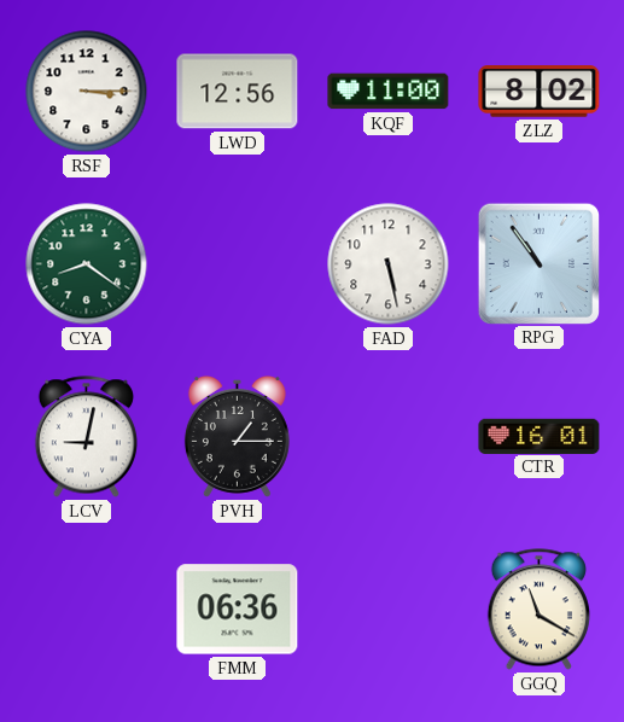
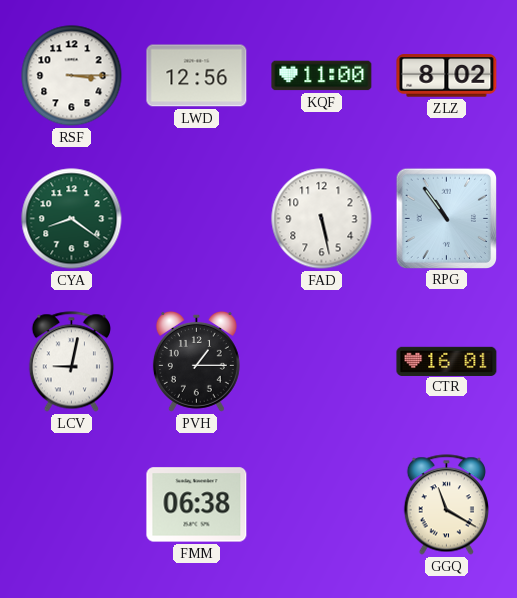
FMM: 06:36 -> 06:38
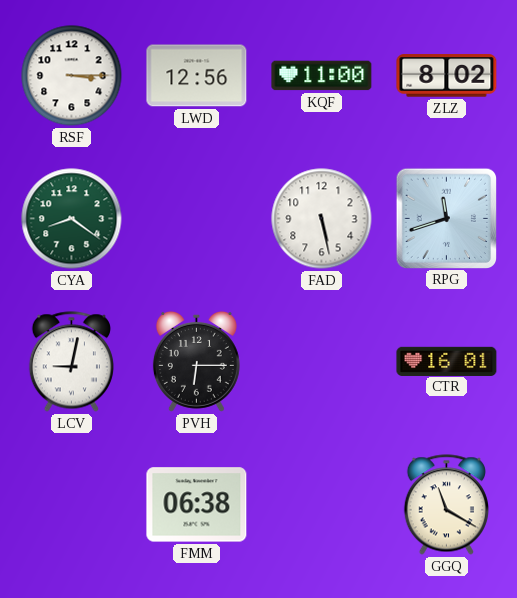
RPG: 10:54 -> 11:42
PVH: 1:15 -> 6:15
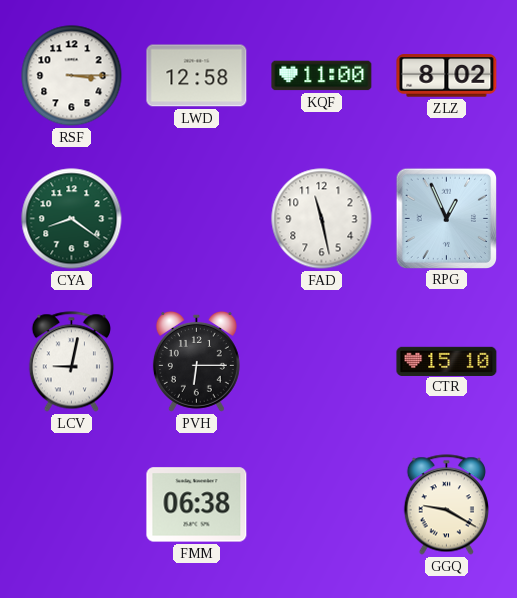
LWD: 12:56 -> 12:58
FAD: 5:28 -> 11:28
RPG: 11:42 -> 12:56
CTR: 16:01 -> 15:10
GGQ: 11:20 -> 9:20
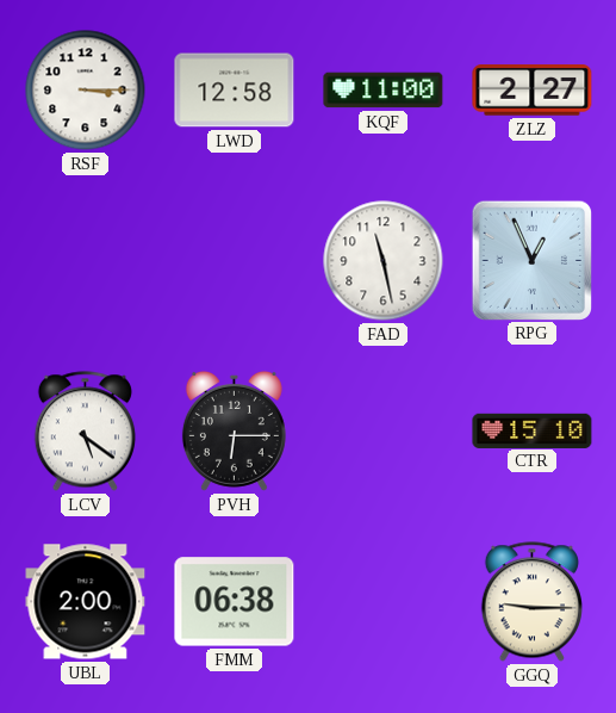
ZLZ: 8:02 -> 2:27
CYA: 8:21 -> none
LCV: 9:02 -> 5:21
UBL: none -> 2:00
GGQ: 9:20 -> 9:15
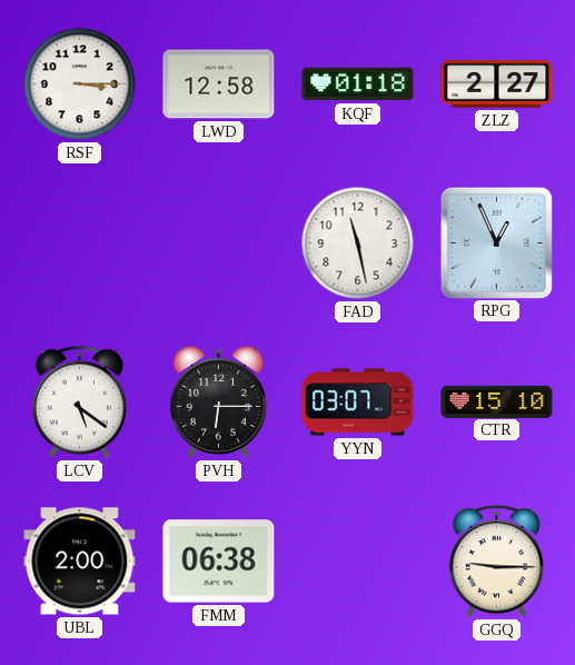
KQF: 11:00 -> 01:18
YYN: none -> 03:07
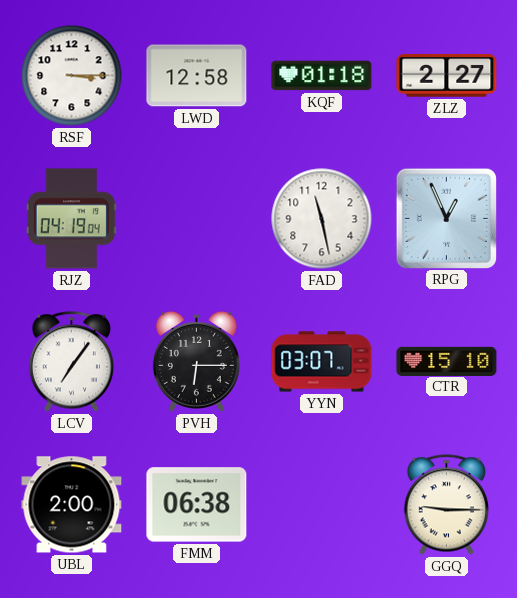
RJZ: none -> 04:19
LCV: 5:21 -> 7:06
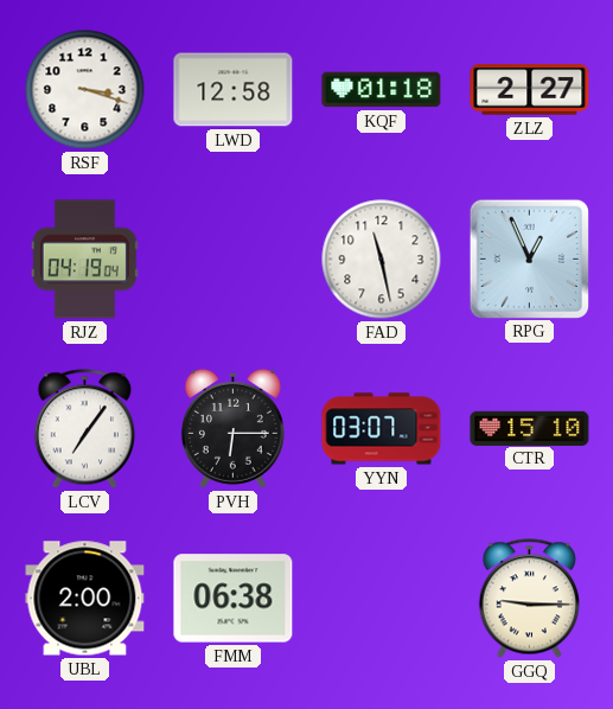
RSF: 3:15 -> 3:18
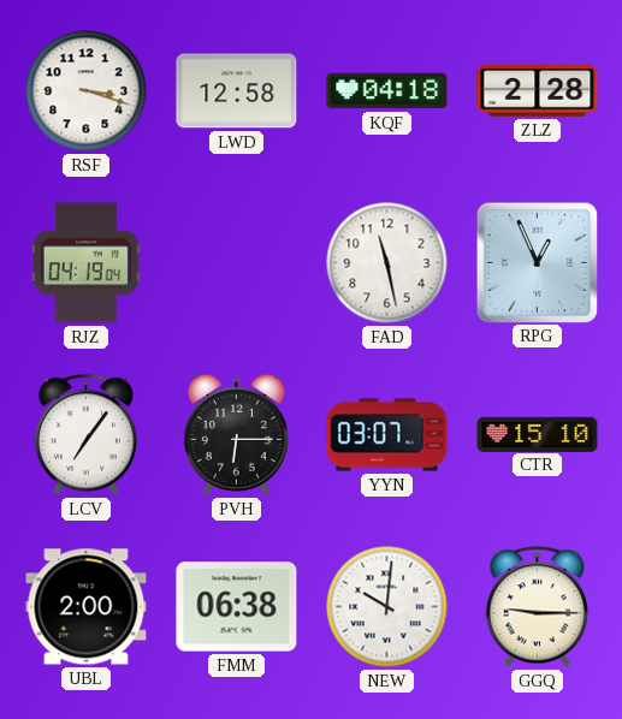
KQF: 01:18 -> 04:18
ZLZ: 2:27 -> 2:28
NEW: none -> 10:01
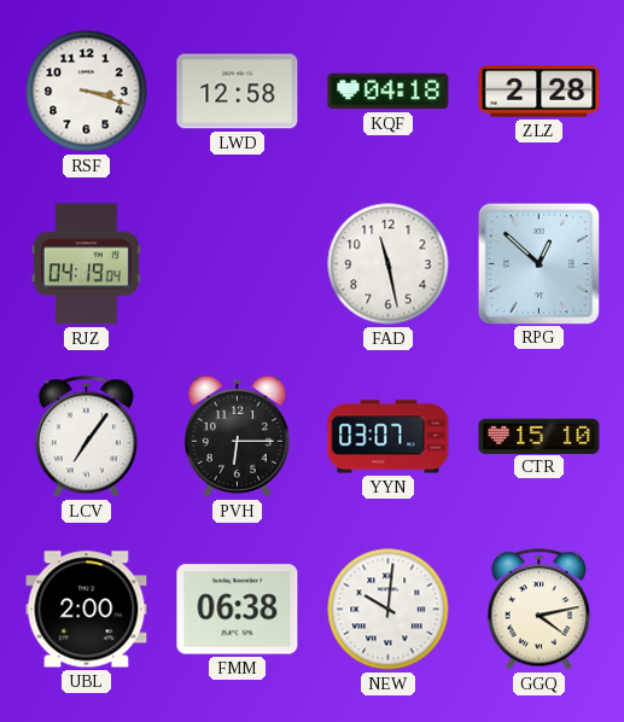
RPG: 12:56 -> 12:52
GGQ: 9:15 -> 4:13
